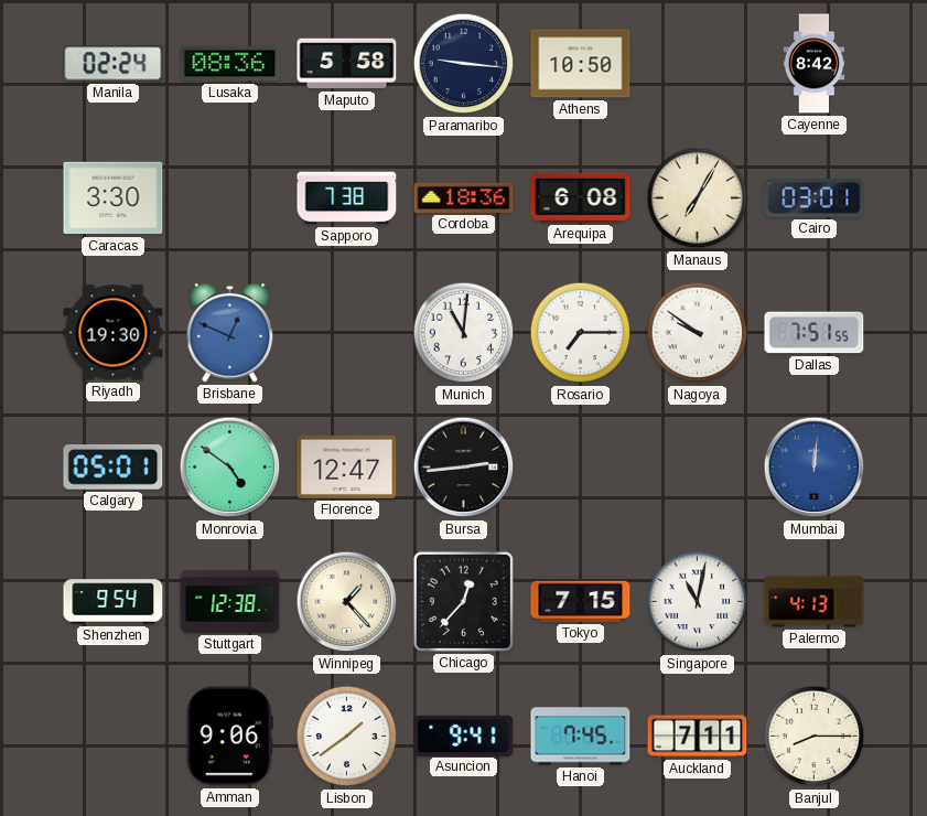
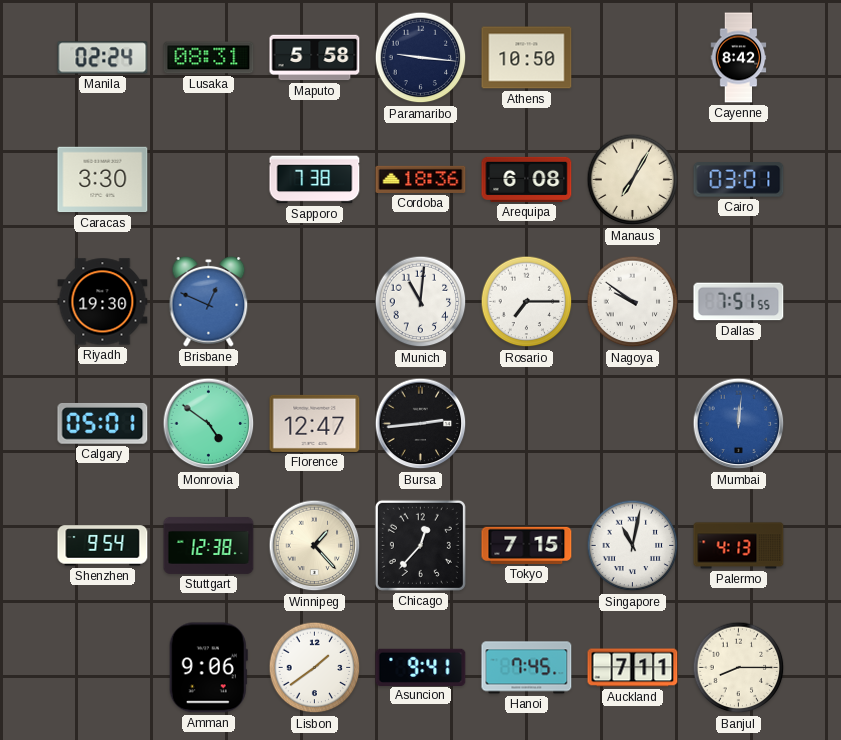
Lusaka: 08:36 -> 08:31
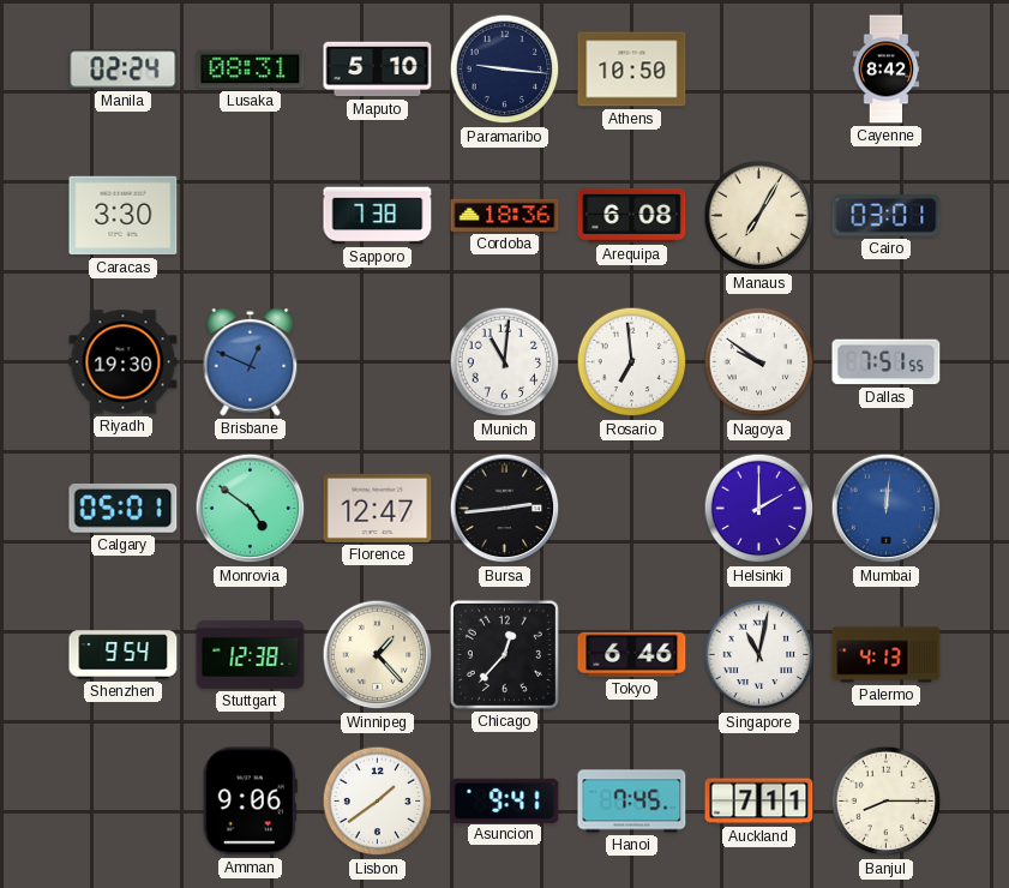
Maputo: 5:58 -> 5:10
Rosario: 7:15 -> 6:59
Helsinki: none -> 2:00
Tokyo: 7:15 -> 6:46
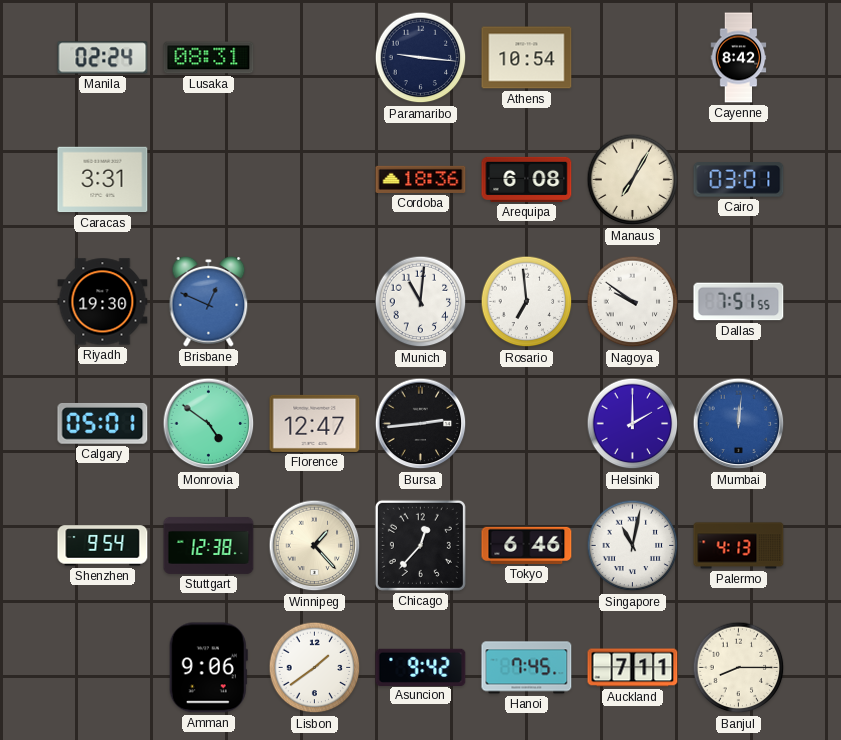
Maputo: 5:10 -> none
Athens: 10:50 -> 10:54
Caracas: 3:30 -> 3:31
Sapporo: 7:38 -> none
Asuncion: 9:41 -> 9:42
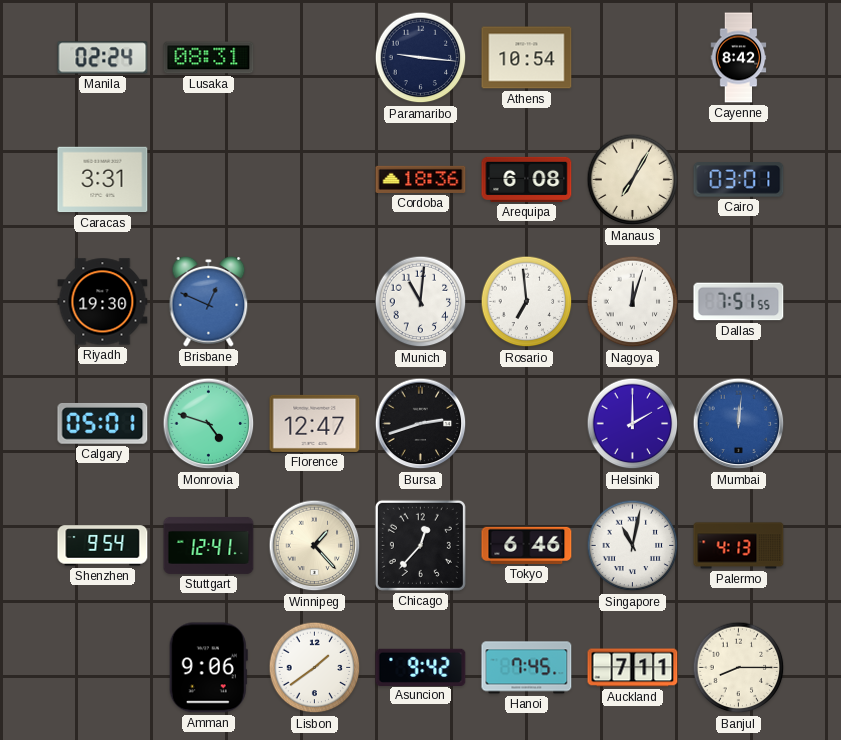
Nagoya: 9:51 -> 12:03
Monrovia: 4:51 -> 4:48
Bursa: 2:44 -> 2:42
Stuttgart: 12:38 -> 12:41
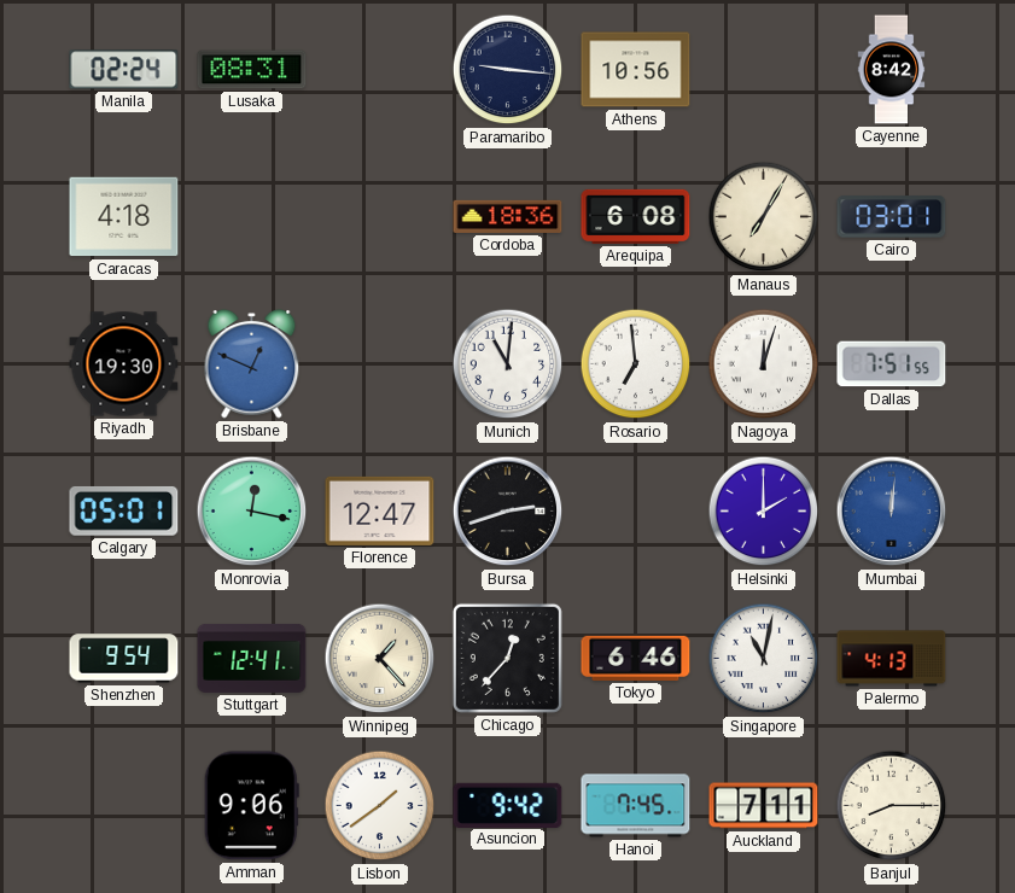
Athens: 10:54 -> 10:56
Caracas: 3:31 -> 4:18
Monrovia: 4:48 -> 12:17
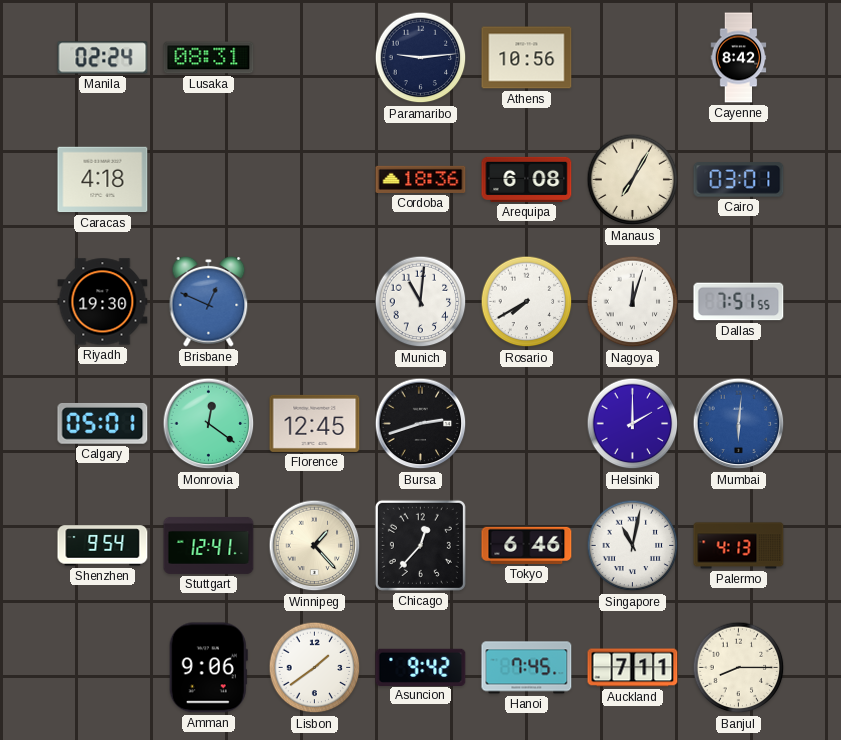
Paramaribo: 9:16 -> 9:14
Rosario: 6:59 -> 7:40
Monrovia: 12:17 -> 12:21
Florence: 12:47 -> 12:45
Mumbai: 12:01 -> 6:01
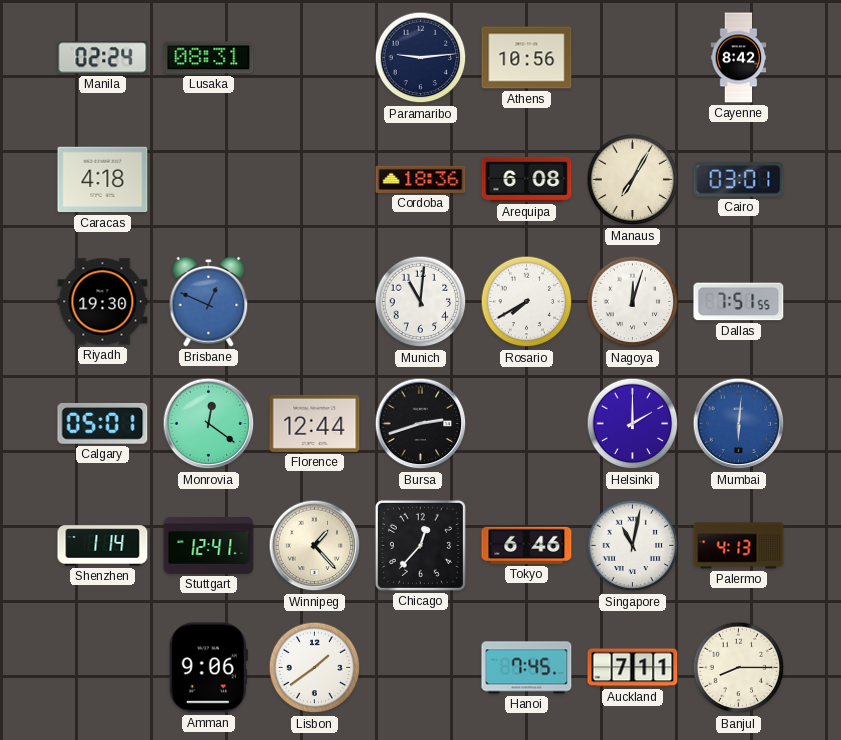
Florence: 12:45 -> 12:44
Shenzhen: 9:54 -> 1:14
Asuncion: 9:42 -> none
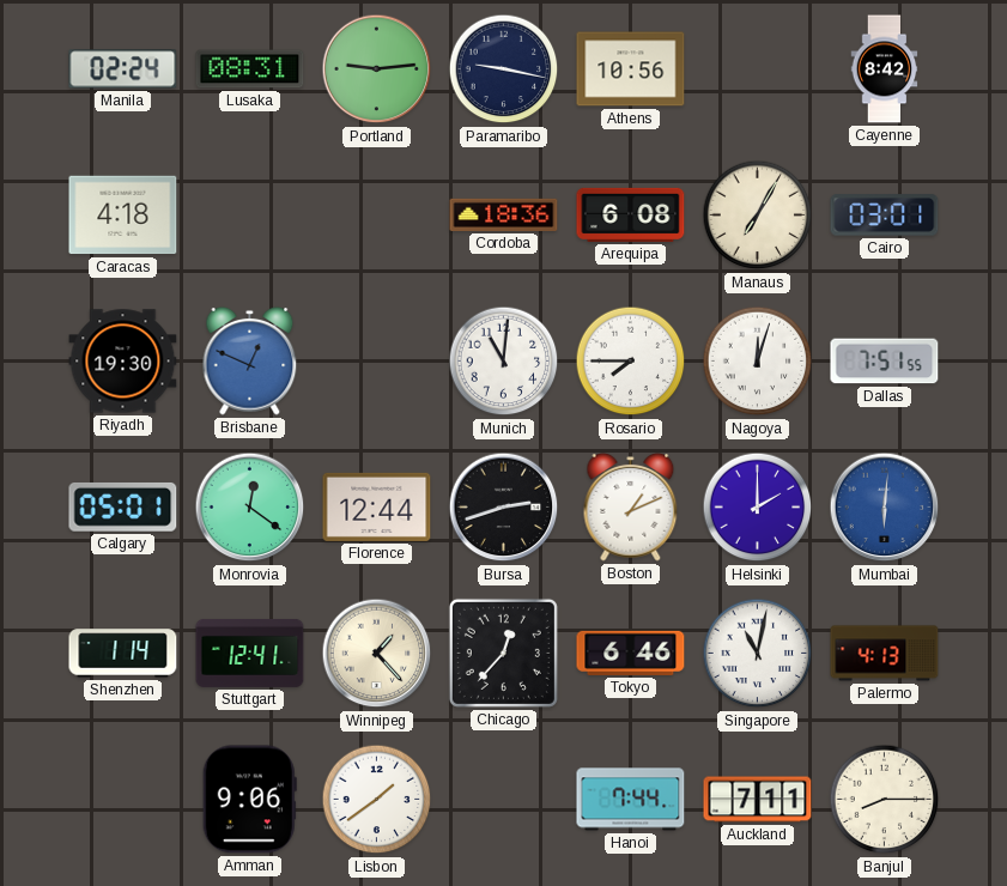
Portland: none -> 9:14
Paramaribo: 9:14 -> 9:17
Rosario: 7:40 -> 7:45
Boston: none -> 1:11
Hanoi: 7:45 -> 7:44
